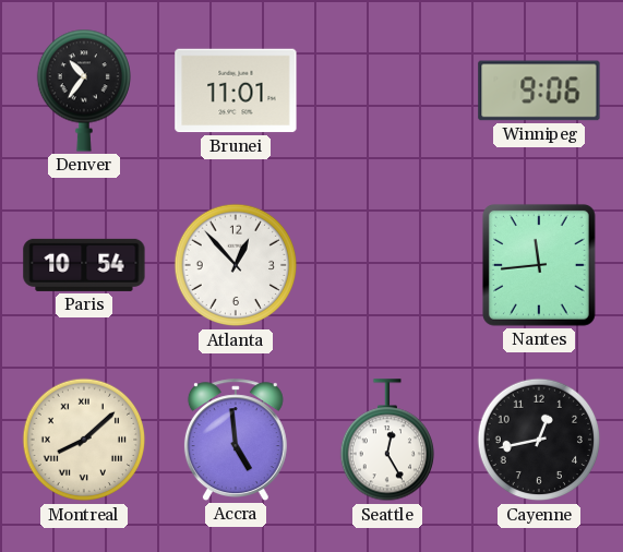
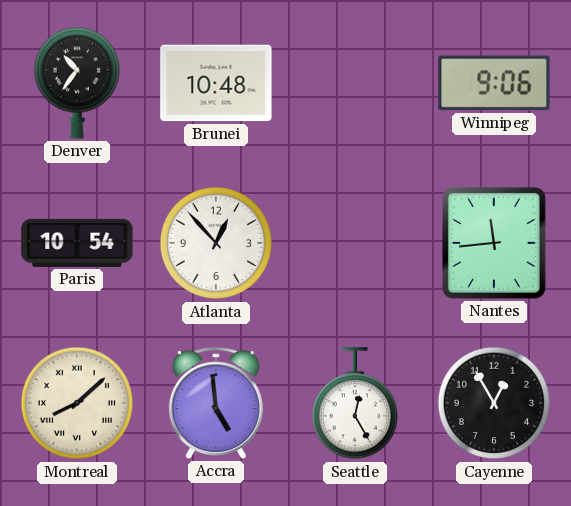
Brunei: 11:01 -> 10:48
Cayenne: 12:43 -> 12:55
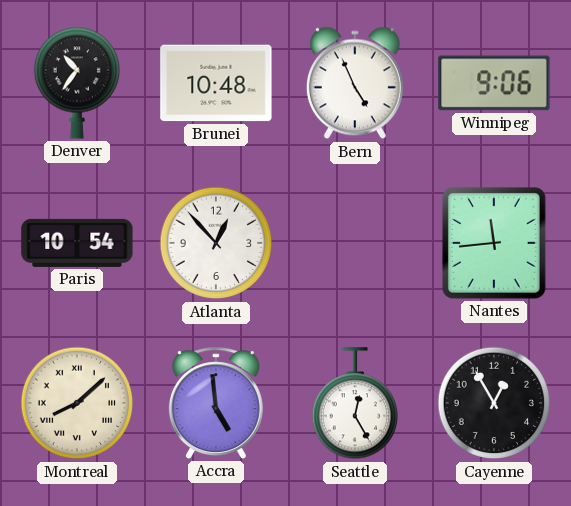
Bern: none -> 4:56
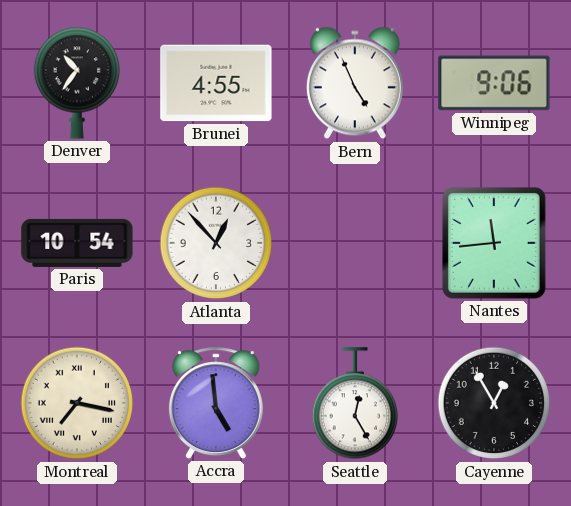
Brunei: 10:48 -> 4:55
Montreal: 8:08 -> 7:17
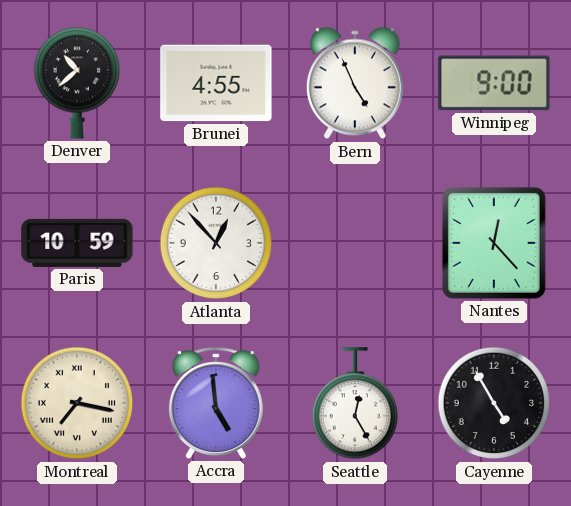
Denver: 10:36 -> 10:38
Winnipeg: 9:06 -> 9:00
Paris: 10:54 -> 10:59
Nantes: 11:44 -> 12:23
Cayenne: 12:55 -> 4:55
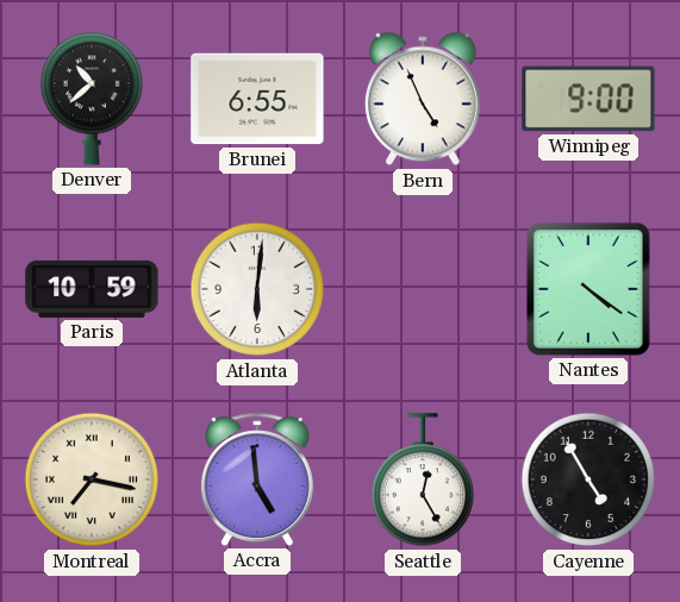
Brunei: 4:55 -> 6:55
Atlanta: 12:53 -> 6:01
Nantes: 12:23 -> 4:21
